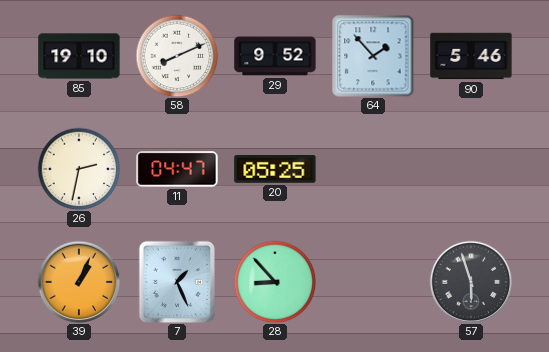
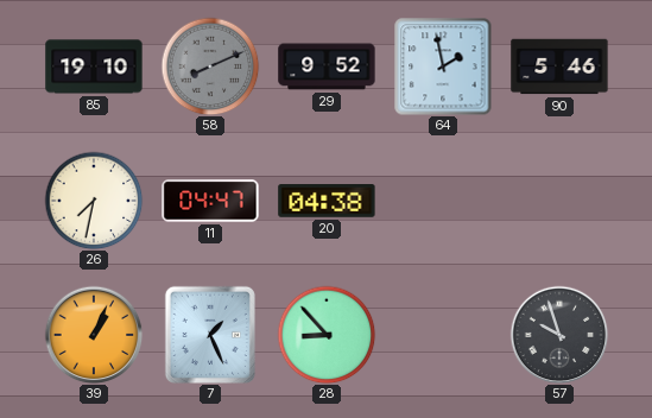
58 dial: white -> grey
64: 1:53 -> 1:58
26: 2:32 -> 7:32
20: 05:25 -> 04:38
57: 5:57 -> 9:57
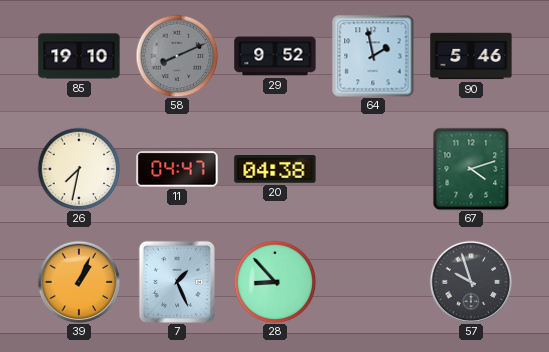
67: none -> 4:12
